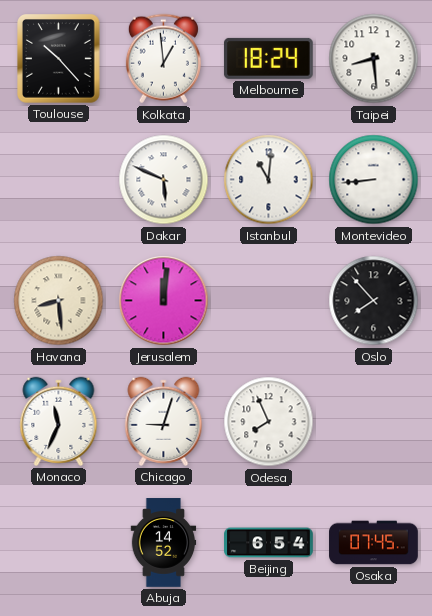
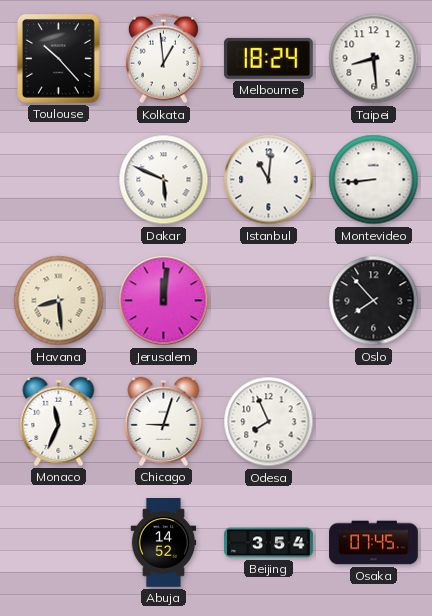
Beijing: 6:54 -> 3:54
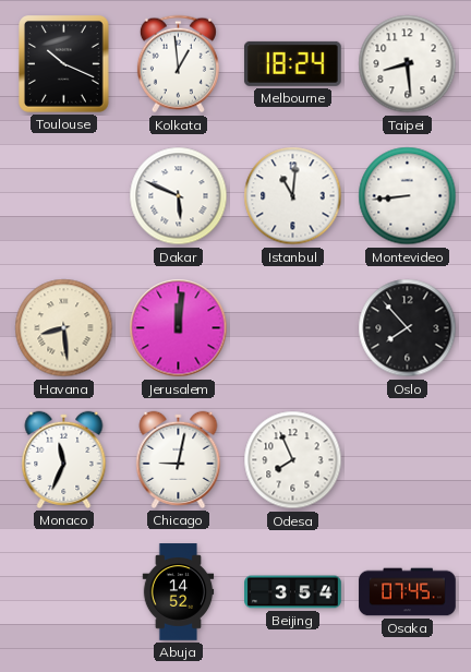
Toulouse: 10:23 -> 10:19
Chicago: 9:03 -> 9:02
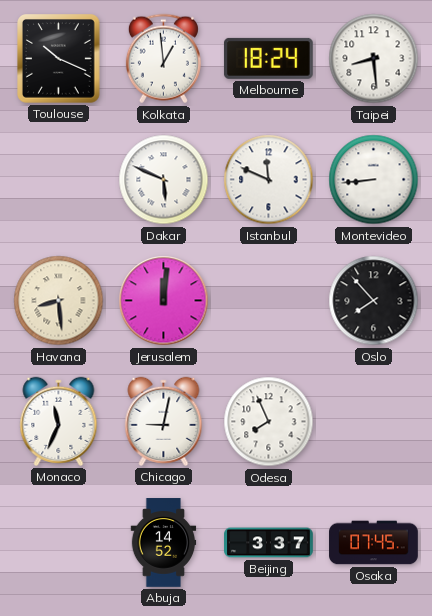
Istanbul: 11:01 -> 11:49
Beijing: 3:54 -> 3:37
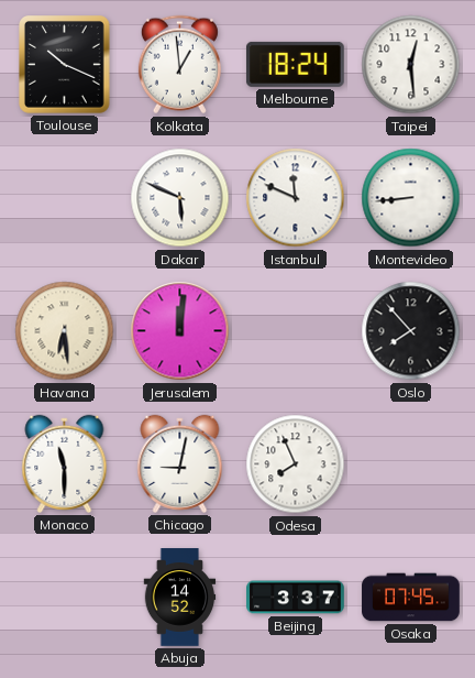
Taipei: 8:29 -> 12:29
Havana: 8:29 -> 6:29
Monaco: 11:34 -> 11:30
